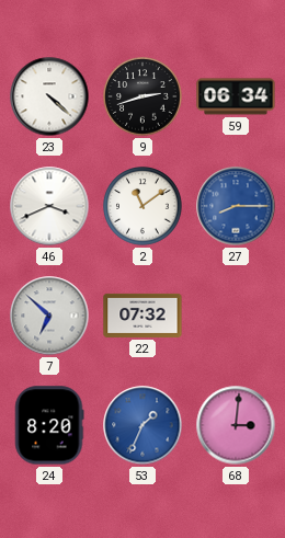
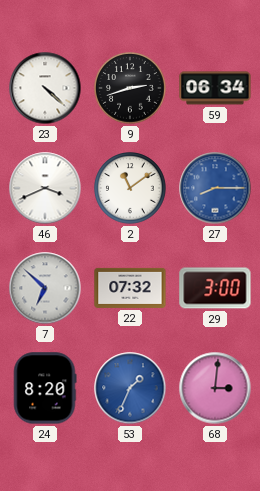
29: none -> 3:00
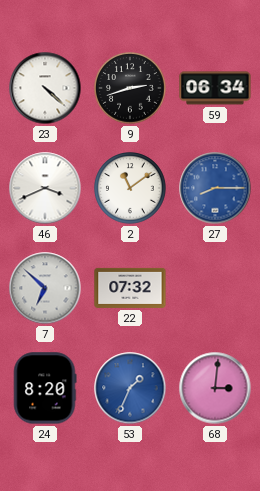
29: 3:00 -> none
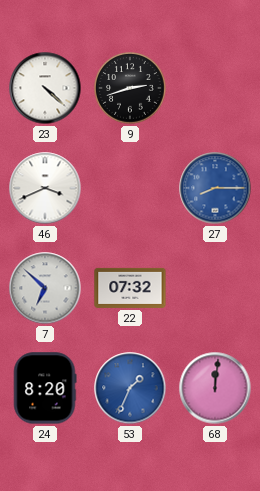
59: 06:34 -> none
2: 11:09 -> none
68: 3:01 -> 12:01
